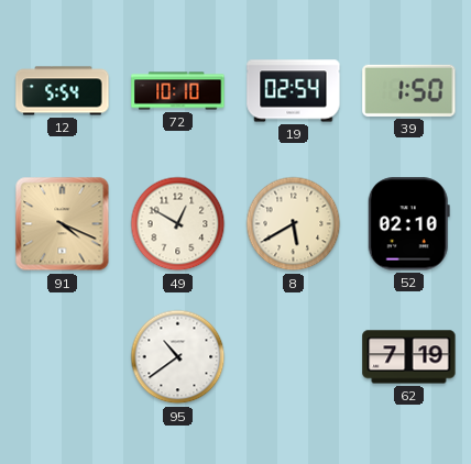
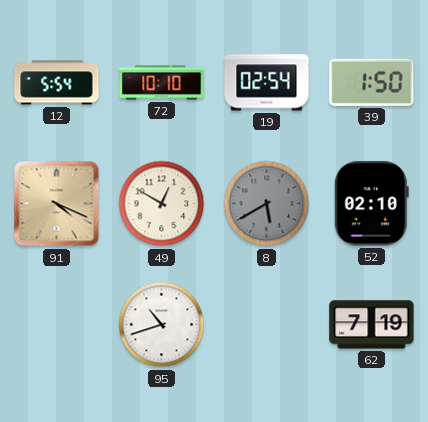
8 dial: cream -> grey
95: 10:39 -> 10:42
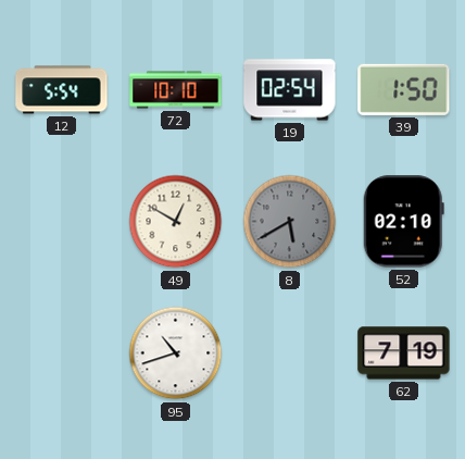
91: 4:19 -> none
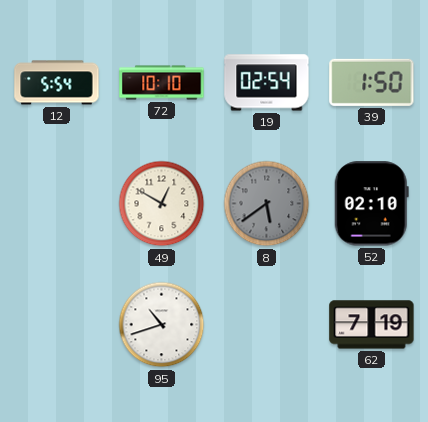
8: 5:40 -> 5:39
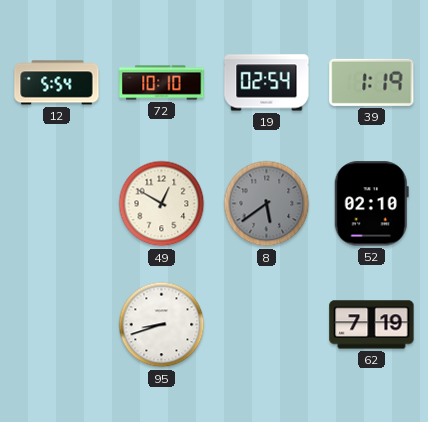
39: 1:50 -> 1:19
95: 10:42 -> 8:42
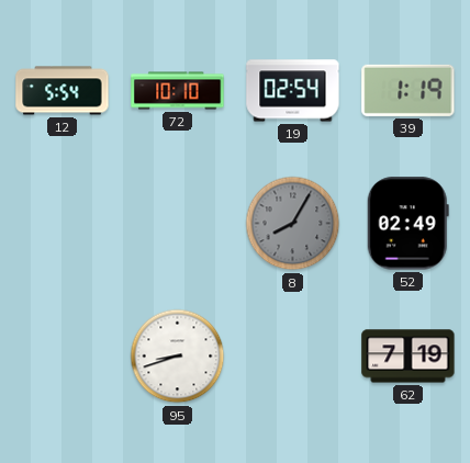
49: 12:50 -> none
8: 5:39 -> 8:05
52: 02:10 -> 02:49
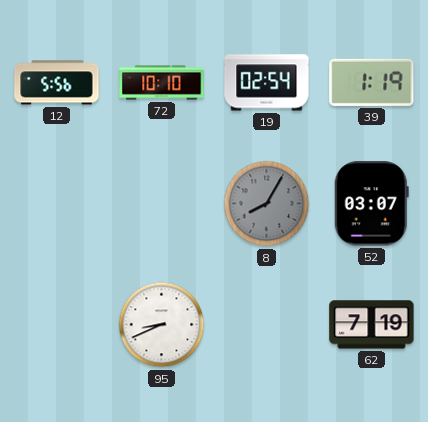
12: 5:54 -> 5:56
52: 02:49 -> 03:07
95: 8:42 -> 8:41
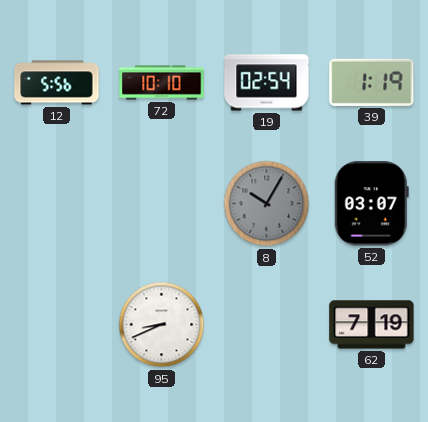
8: 8:05 -> 10:05
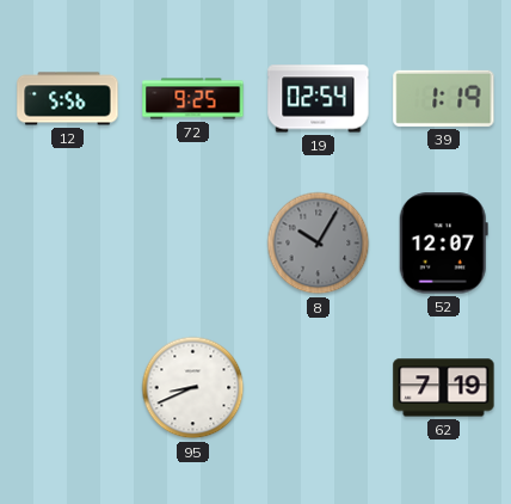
72: 10:10 -> 9:25
52: 03:07 -> 12:07
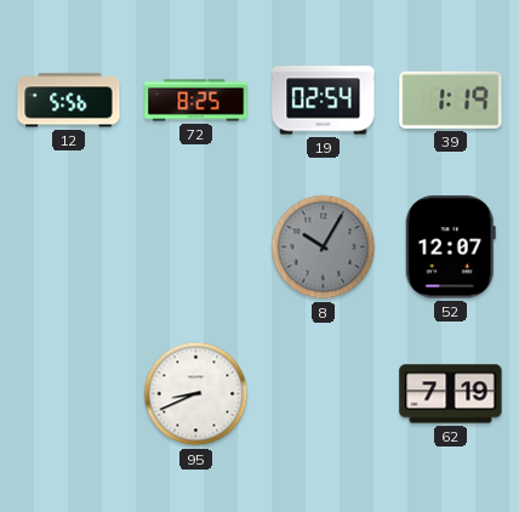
72: 9:25 -> 8:25
